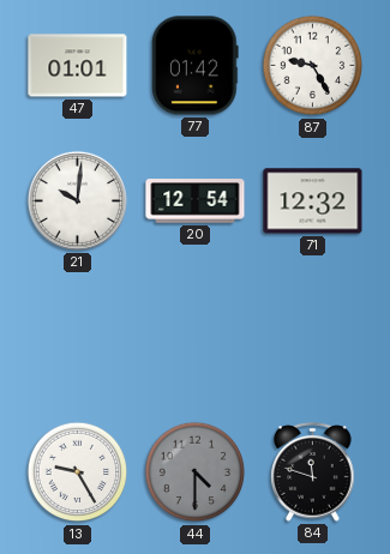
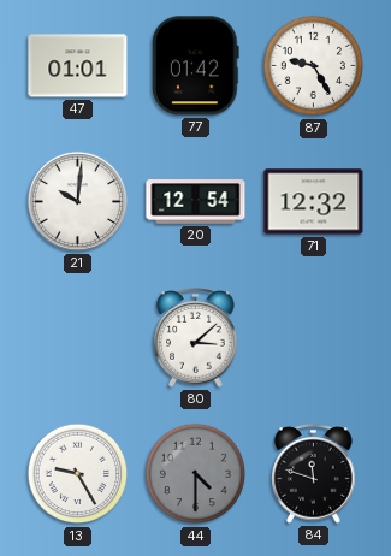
80: none -> 3:08
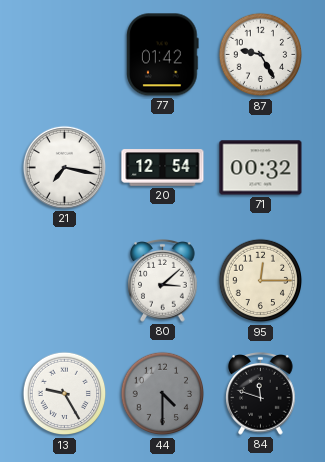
47: 01:01 -> none
21: 10:01 -> 7:17
71: 12:32 -> 00:32
95: none -> 12:15
